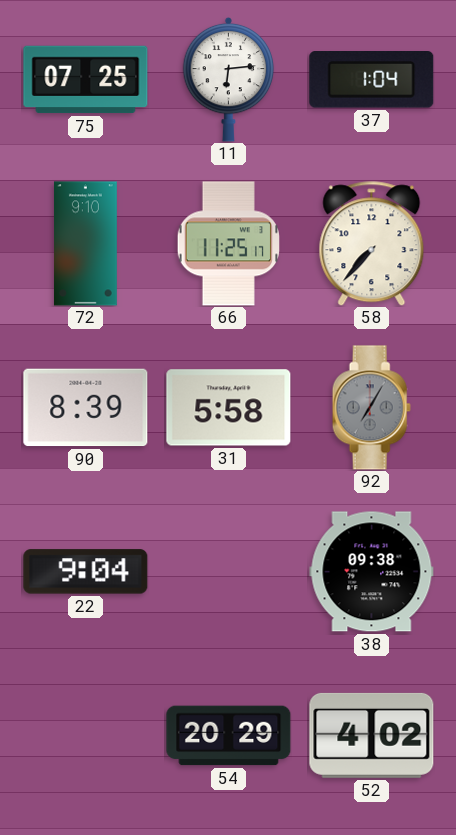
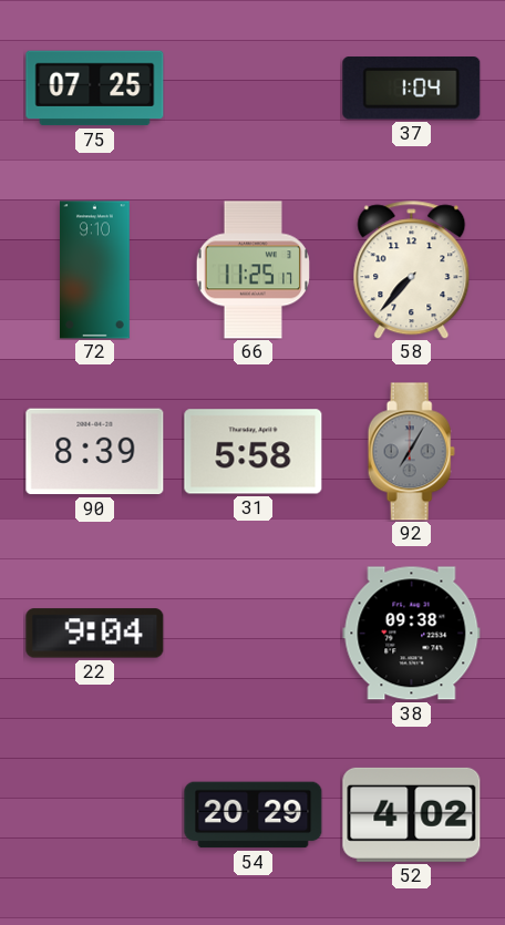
11: 6:14 -> none
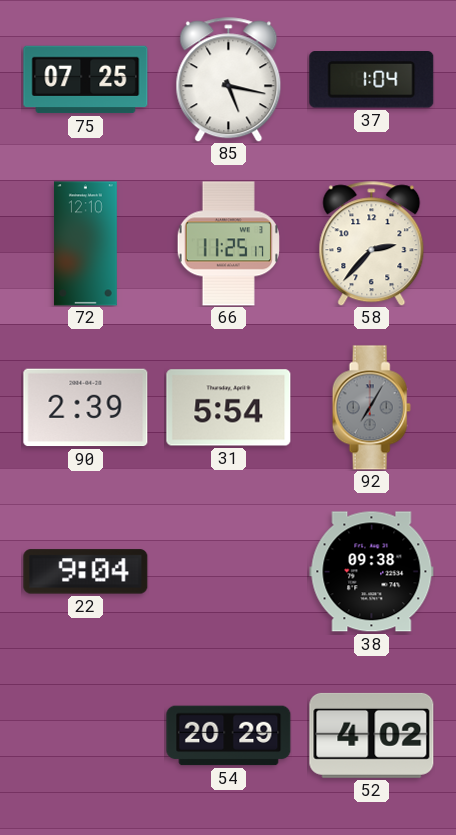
85: none -> 5:17
72: 9:10 -> 12:10
58: 7:37 -> 2:37
90: 8:39 -> 2:39
31: 5:58 -> 5:54
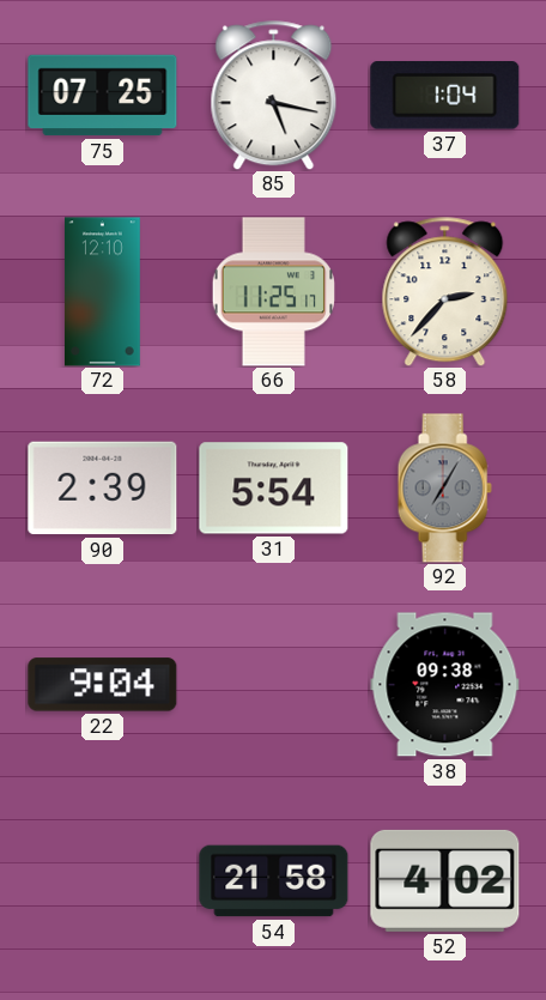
54: 20:29 -> 21:58
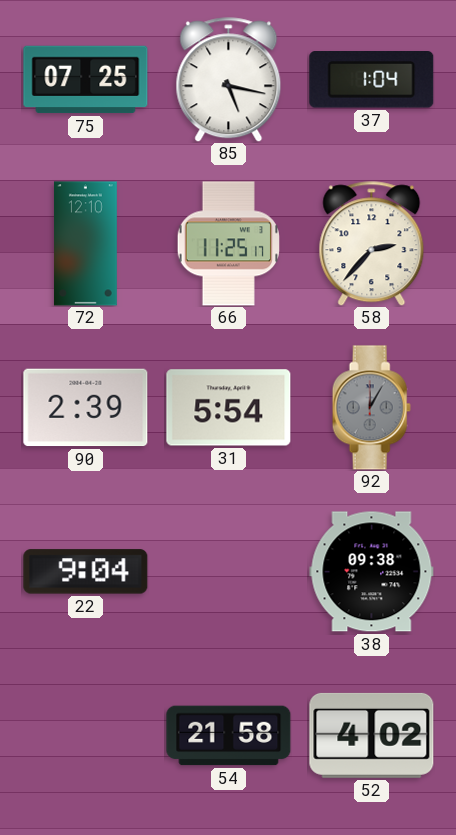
92: 7:05 -> 12:05
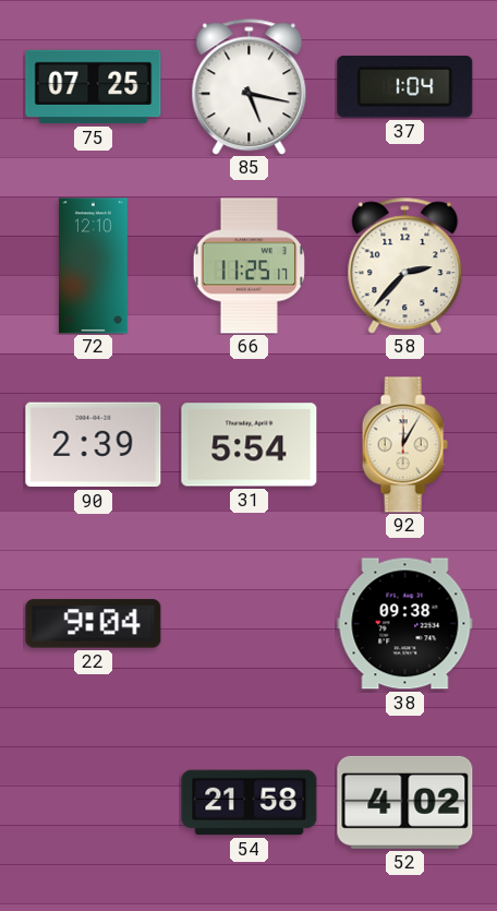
92 dial: grey -> cream
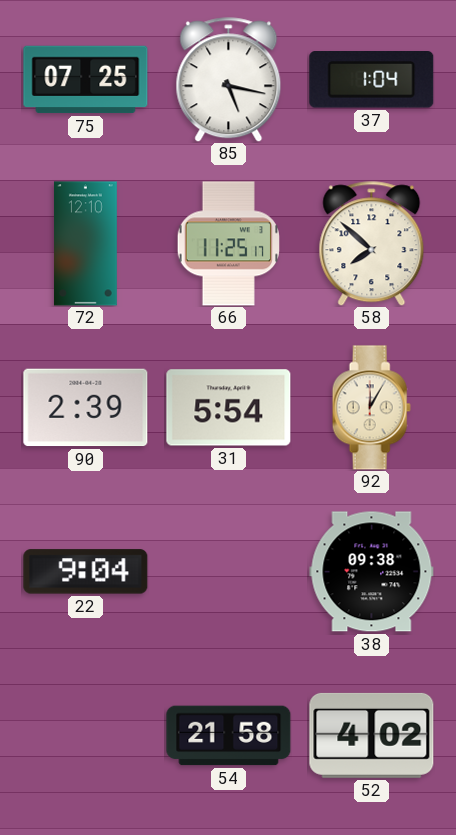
58: 2:37 -> 7:52
